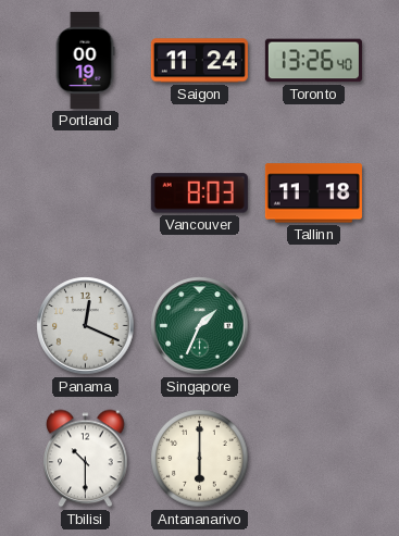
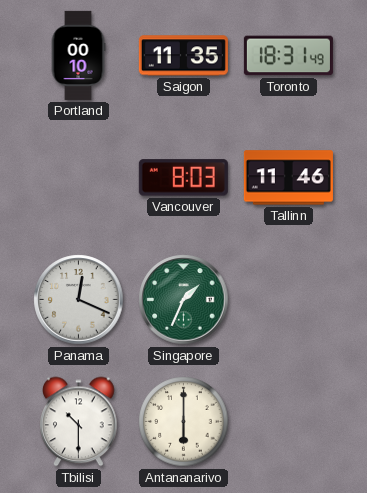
Portland: 00:19 -> 00:10
Saigon: 11:24 -> 11:35
Toronto: 13:26 -> 18:31
Tallinn: 11:18 -> 11:46
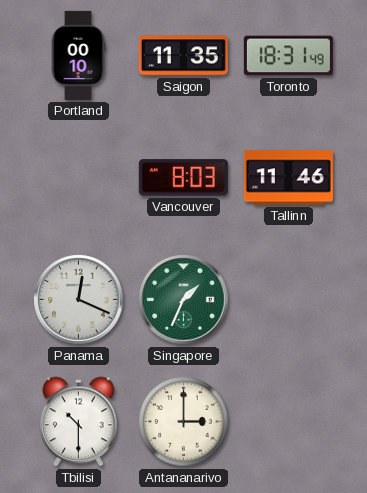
Antananarivo: 6:00 -> 3:00
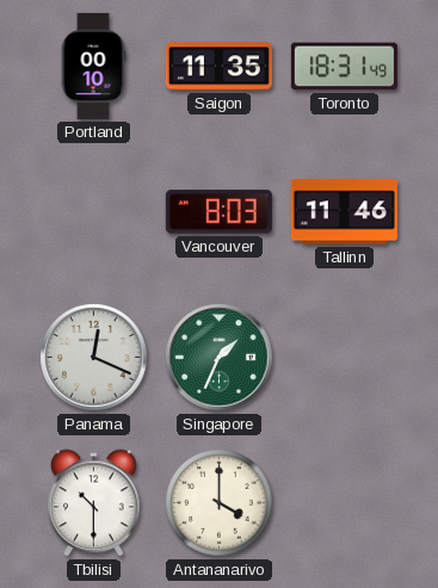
Antananarivo: 3:00 -> 4:00
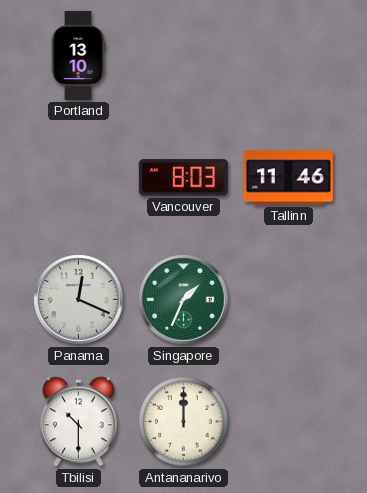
Portland: 00:10 -> 13:10
Saigon: 11:35 -> none
Toronto: 18:31 -> none
Antananarivo: 4:00 -> 12:00
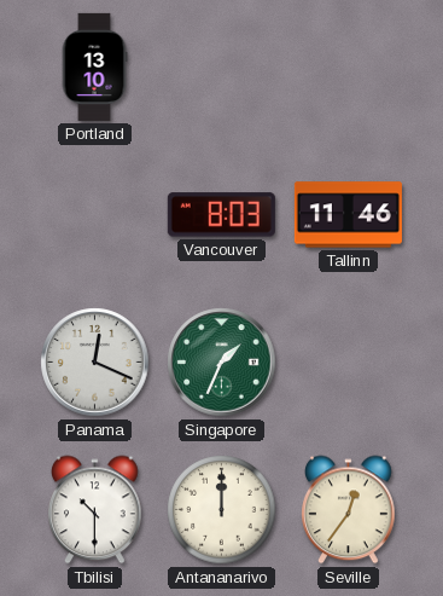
Seville: none -> 12:36
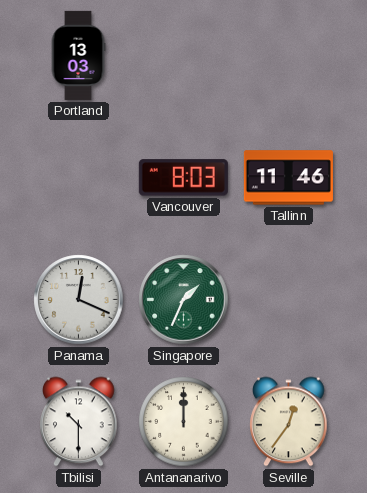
Portland: 13:10 -> 13:03
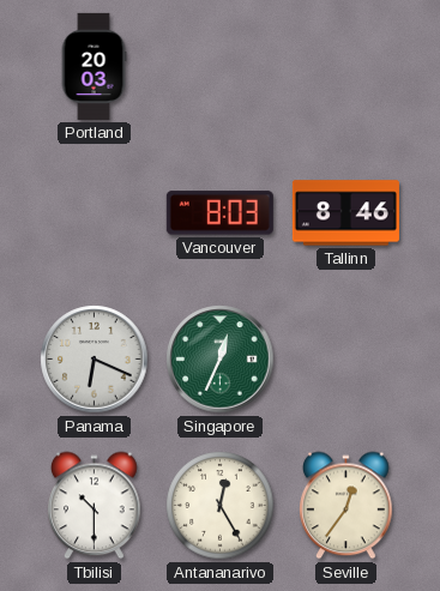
Portland: 13:03 -> 20:03
Tallinn: 11:46 -> 8:46
Panama: 12:19 -> 6:19
Singapore: 1:34 -> 12:34
Antananarivo: 12:00 -> 12:25
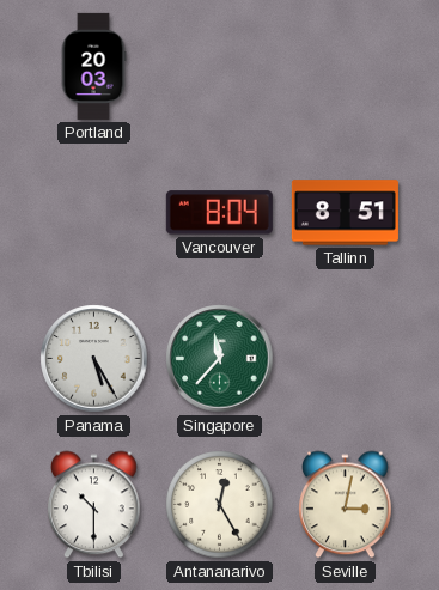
Vancouver: 8:03 -> 8:04
Tallinn: 8:46 -> 8:51
Panama: 6:19 -> 5:25
Singapore: 12:34 -> 11:37
Seville: 12:36 -> 3:02
